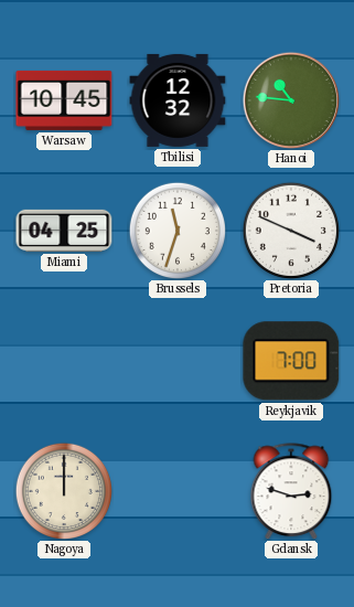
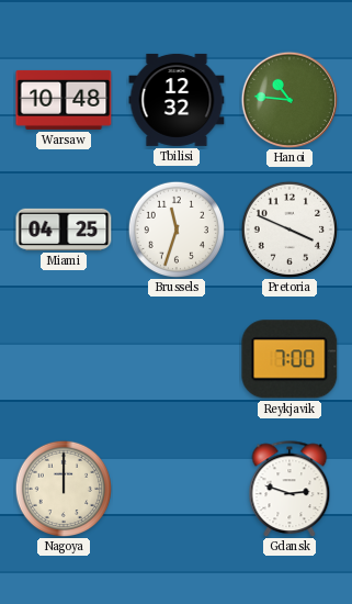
Warsaw: 10:45 -> 10:48
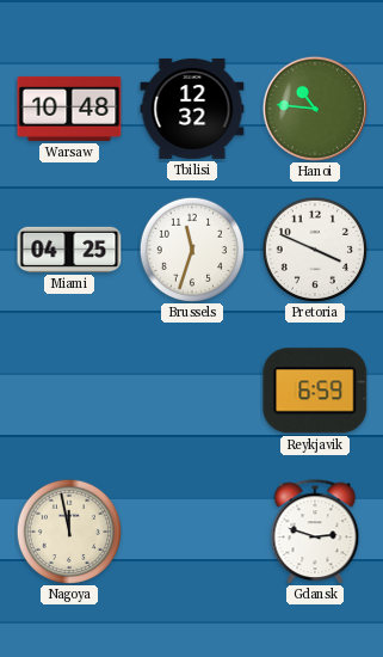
Reykjavik: 7:00 -> 6:59
Nagoya: 12:00 -> 11:58
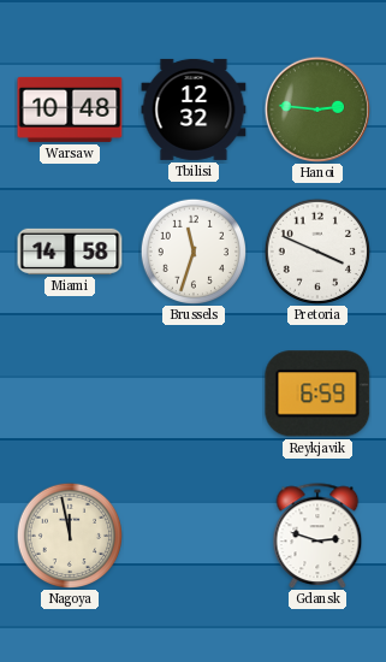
Hanoi: 10:46 -> 2:46
Miami: 04:25 -> 14:58
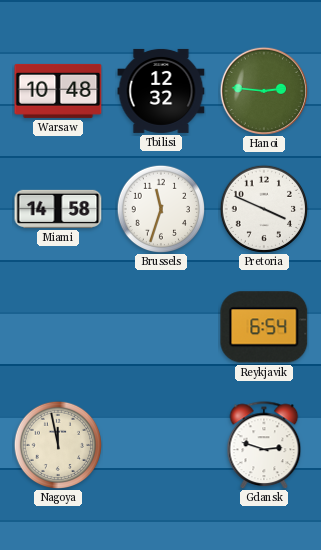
Reykjavik: 6:59 -> 6:54
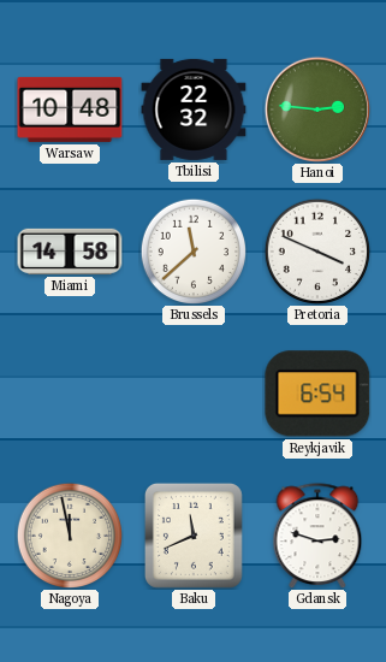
Tbilisi: 12:32 -> 22:32
Brussels: 11:33 -> 11:38
Baku: none -> 11:41
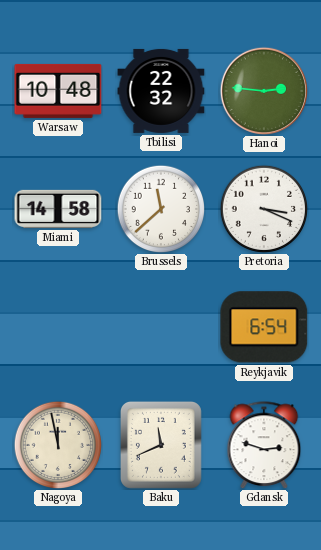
Pretoria: 3:49 -> 3:19
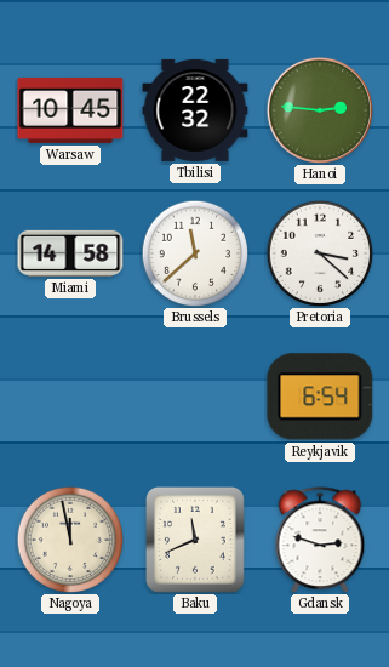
Warsaw: 10:48 -> 10:45
Pretoria: 3:19 -> 3:22
